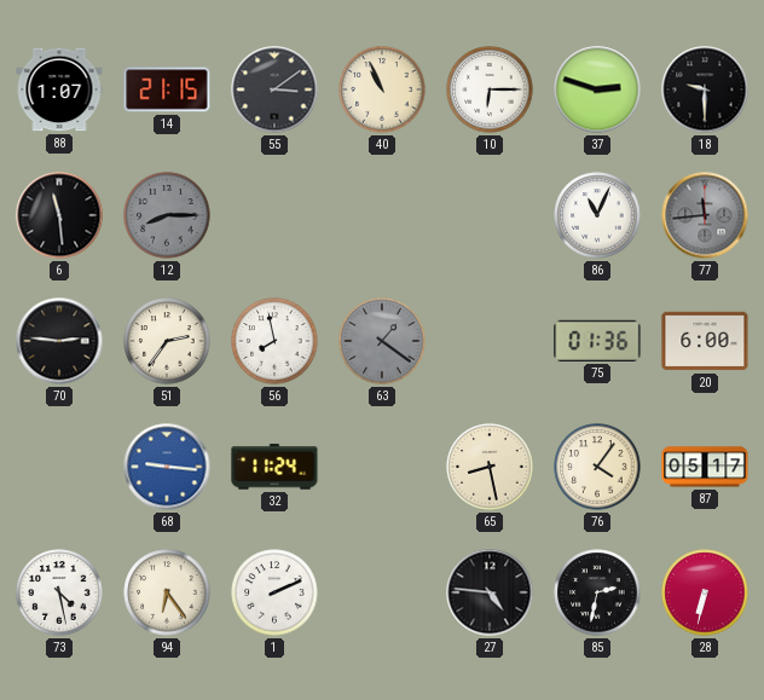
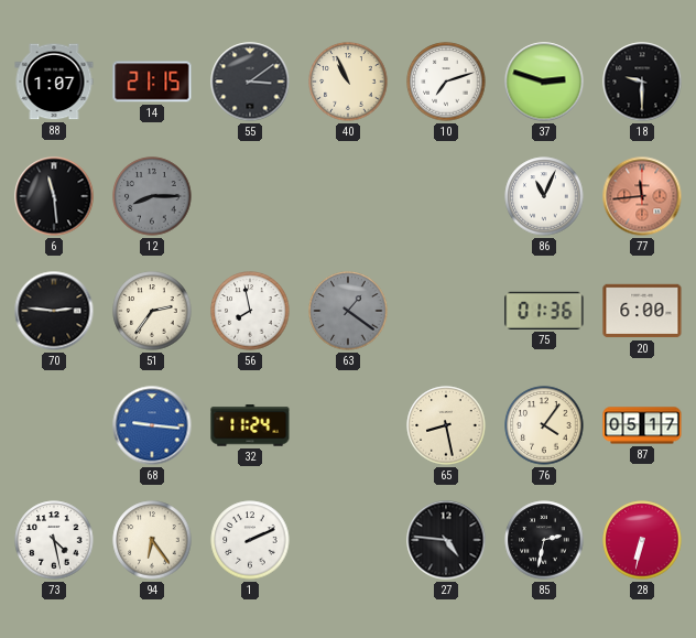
10: 6:15 -> 7:12
77 dial: grey -> salmon
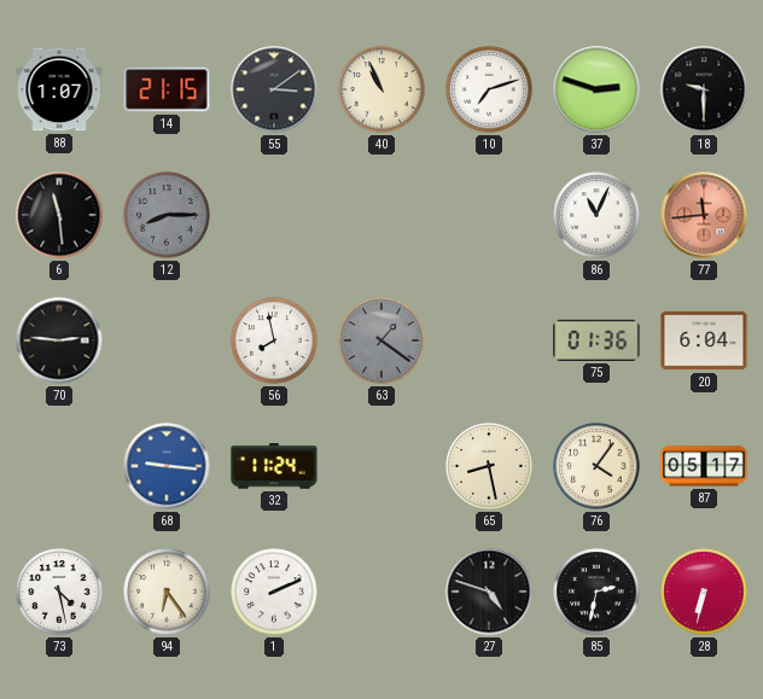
51: 2:36 -> none
20: 6:00 -> 6:04
27: 4:46 -> 4:48
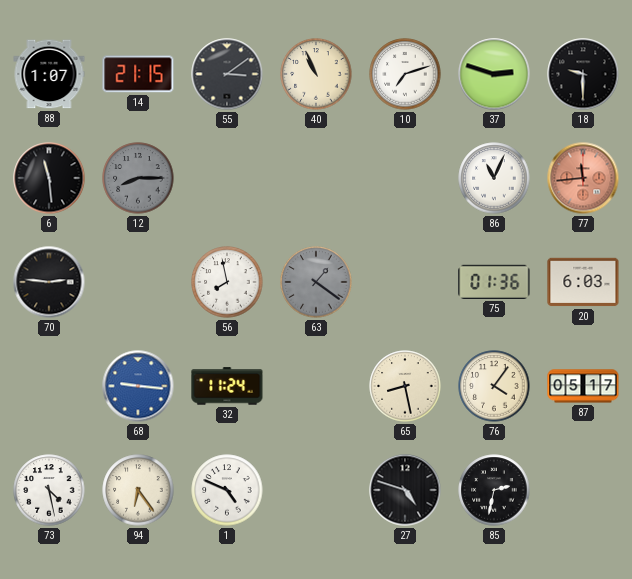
20: 6:04 -> 6:03
1: 2:11 -> 4:49
28: 6:32 -> none
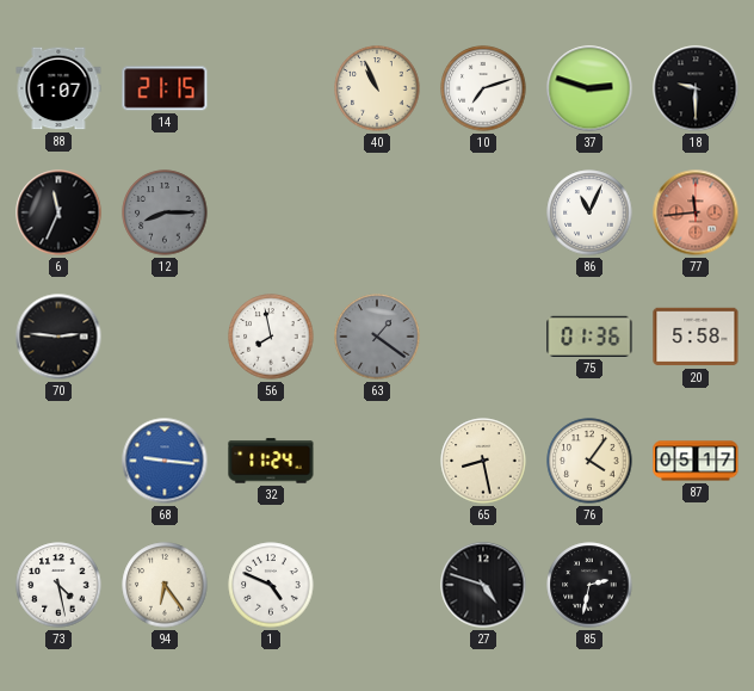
55: 3:09 -> none
6: 11:29 -> 11:34
20: 6:03 -> 5:58
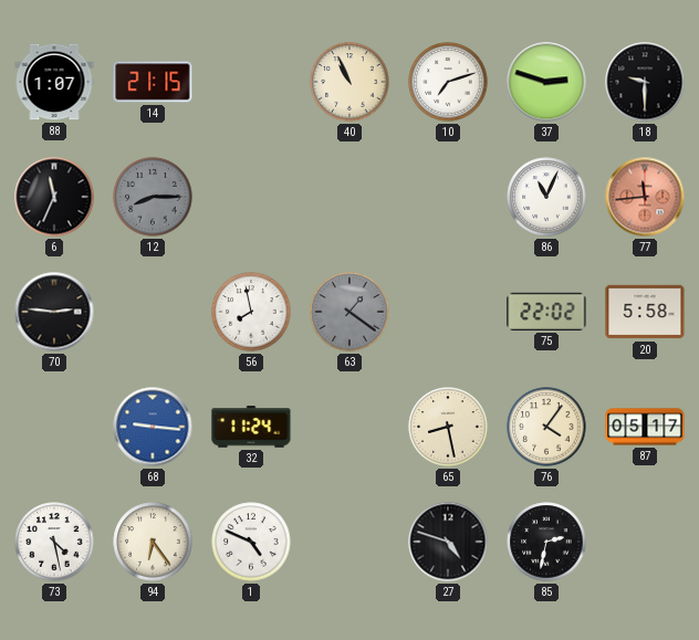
75: 01:36 -> 22:02
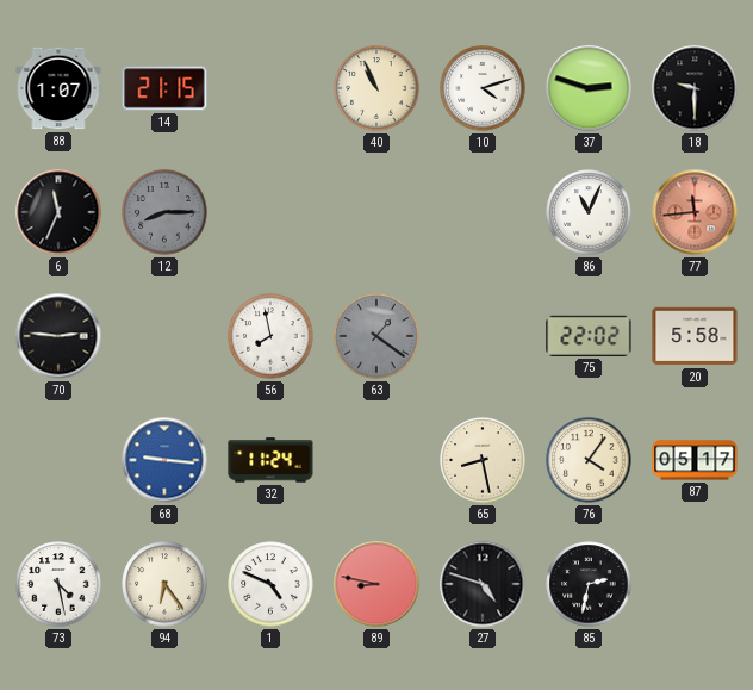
10: 7:12 -> 4:12
89: none -> 8:47
